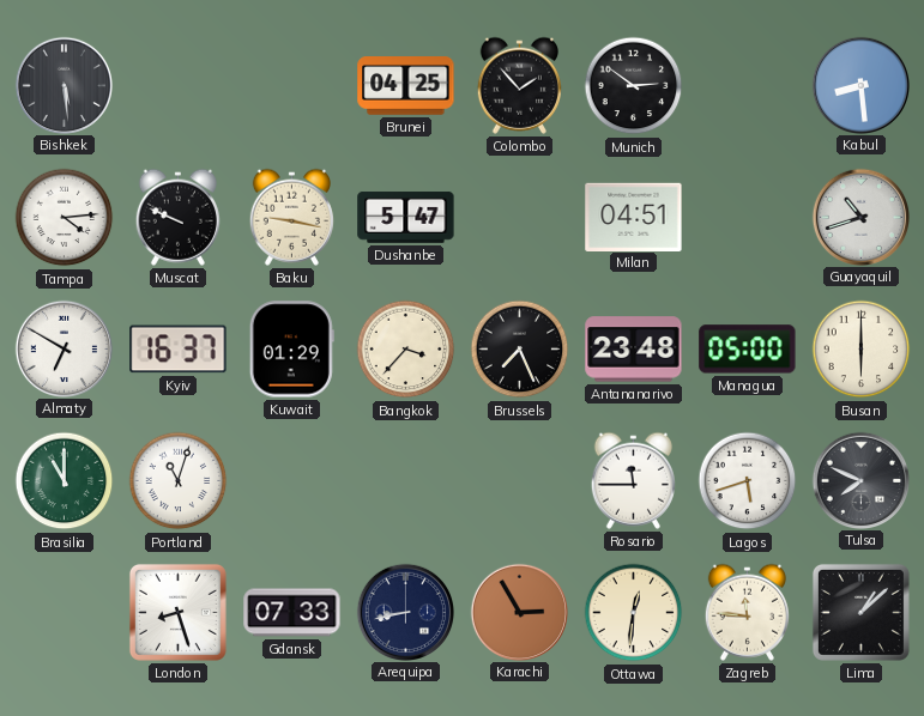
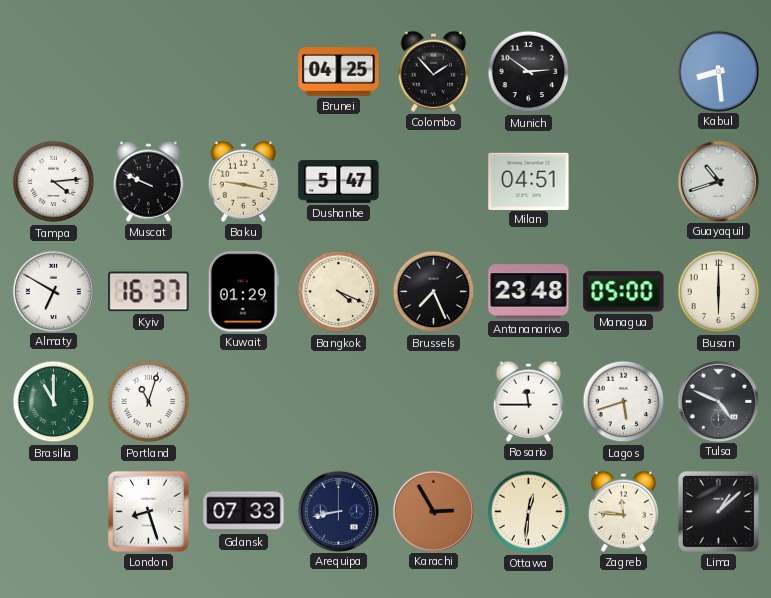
Bishkek: 5:29 -> none
Bangkok: 3:37 -> 4:19
Tulsa: 7:49 -> 4:49
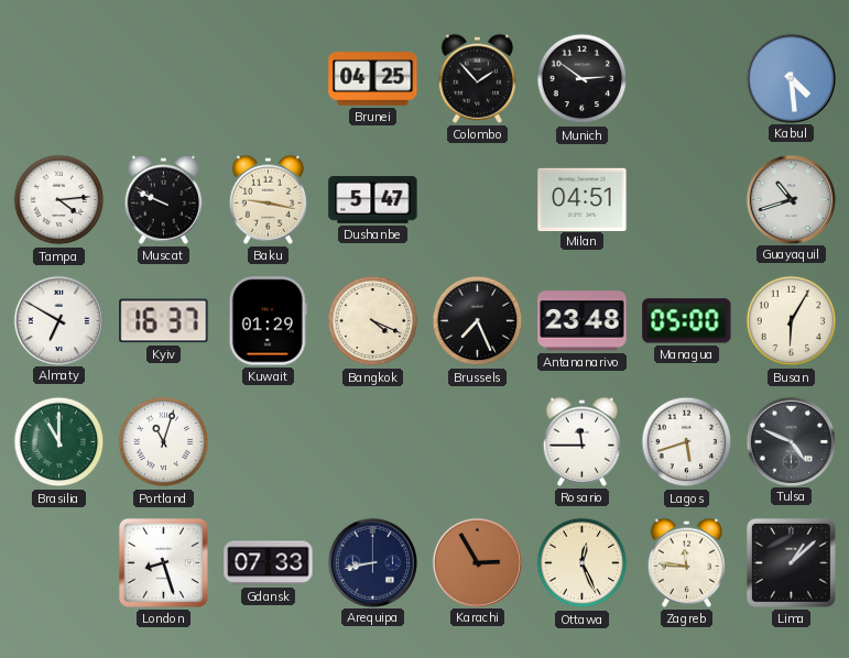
Kabul: 8:29 -> 4:29
Busan: 6:00 -> 6:05
Ottawa: 12:31 -> 12:26
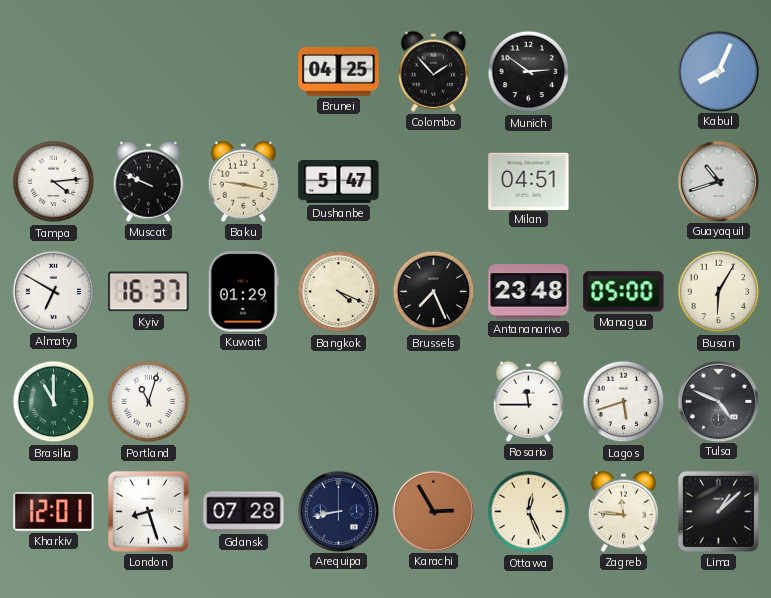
Kabul: 4:29 -> 8:04
Kharkiv: none -> 12:01
Gdansk: 07:33 -> 07:28
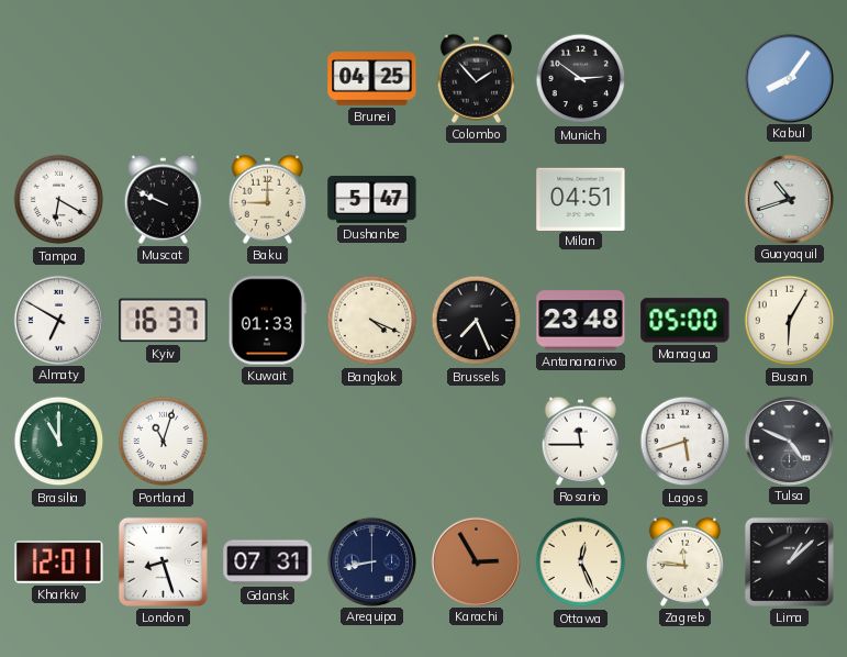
Kabul: 8:04 -> 8:06
Tampa: 4:14 -> 6:20
Baku: 9:17 -> 9:00
Kuwait: 01:29 -> 01:33
Gdansk: 07:28 -> 07:31
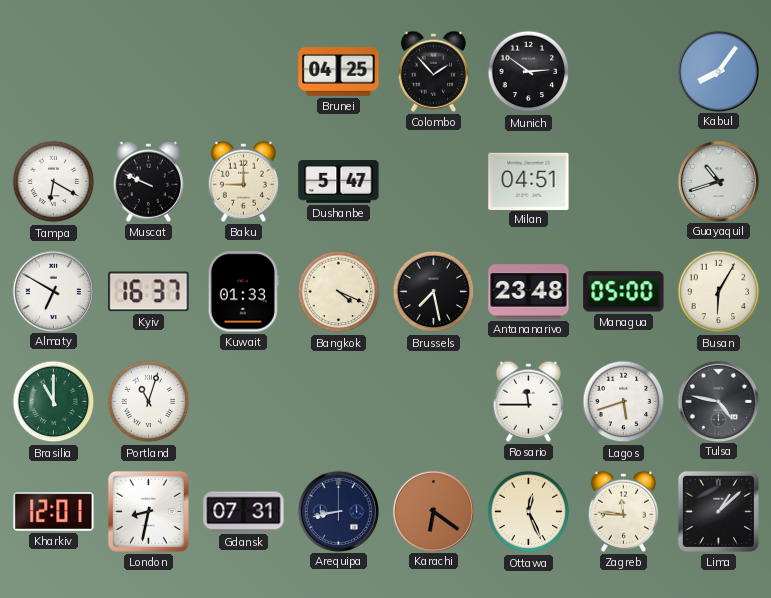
Brussels: 7:26 -> 7:28
Tulsa: 4:49 -> 4:47
London: 8:27 -> 8:32
Karachi: 2:55 -> 6:21
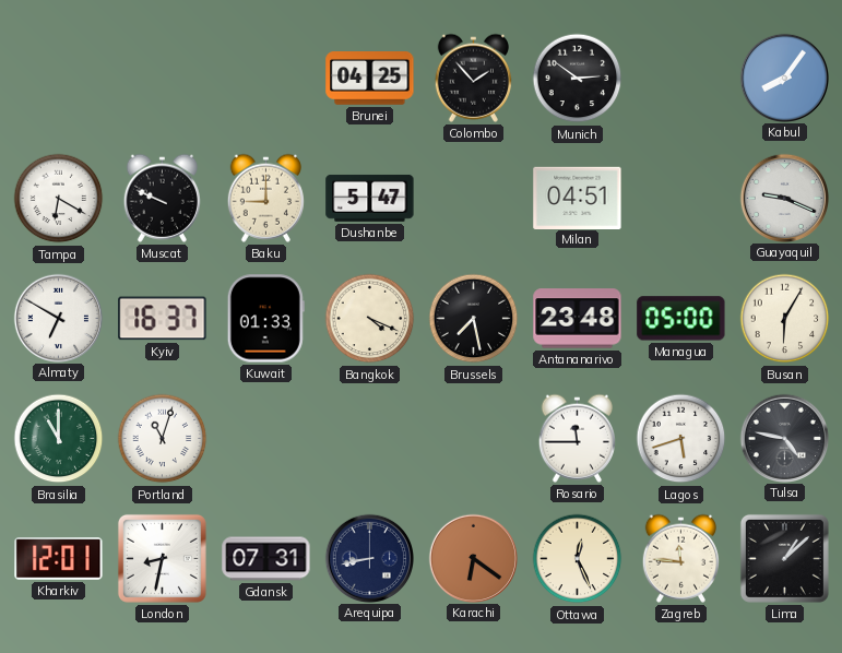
Guayaquil: 10:42 -> 9:19
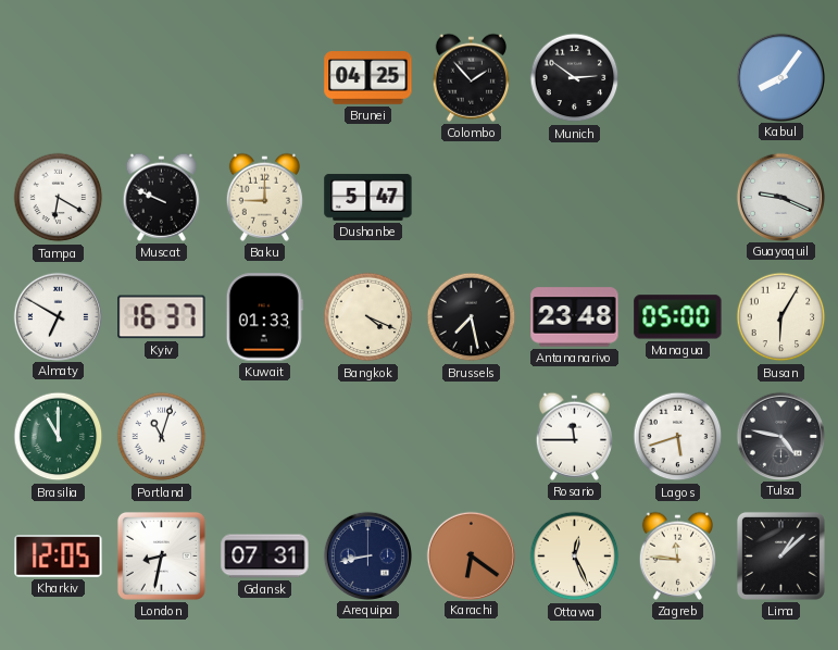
Milan: 04:51 -> none
Kharkiv: 12:01 -> 12:05
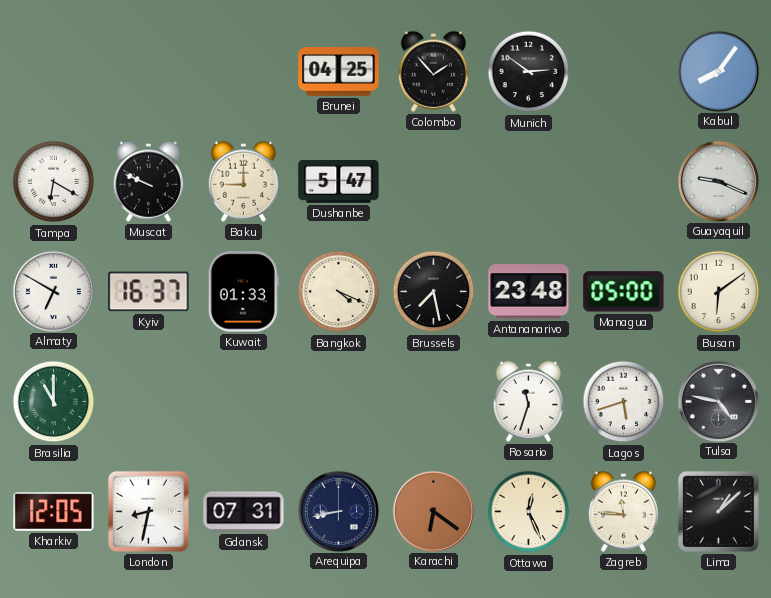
Busan: 6:05 -> 6:09
Portland: 11:03 -> none
Rosario: 11:45 -> 11:33
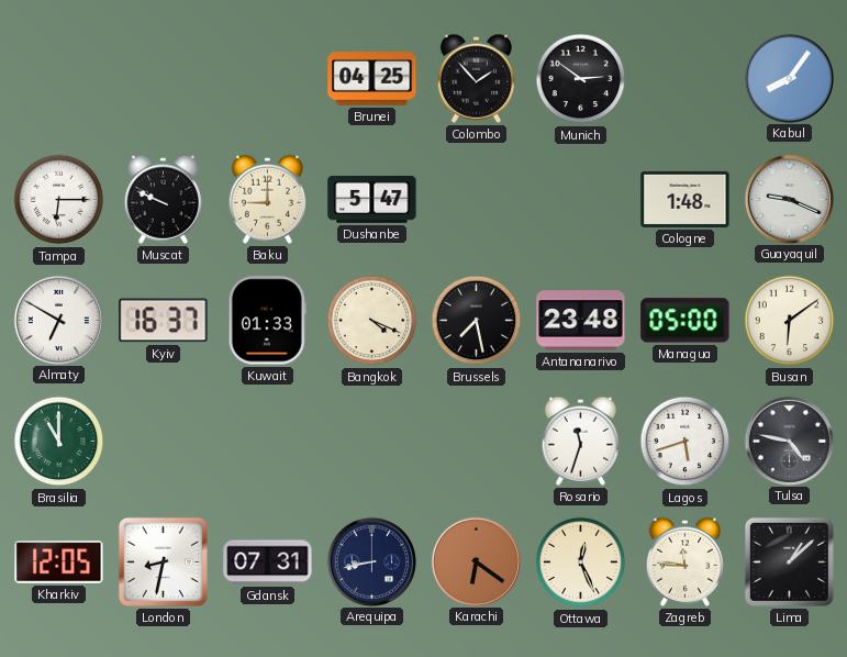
Tampa: 6:20 -> 6:15
Cologne: none -> 1:48
